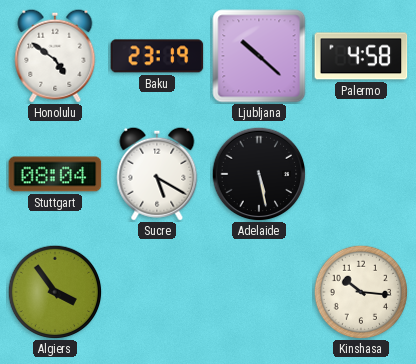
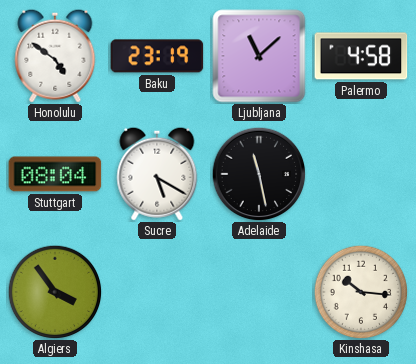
Ljubljana: 10:22 -> 11:08
Adelaide: 5:28 -> 11:28
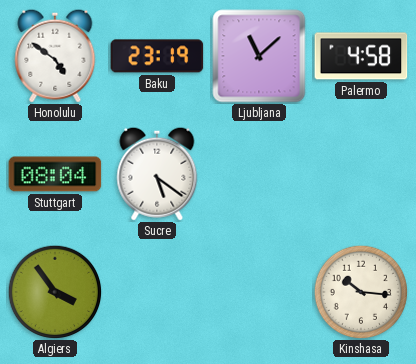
Sucre: 5:20 -> 5:21
Adelaide: 11:28 -> none
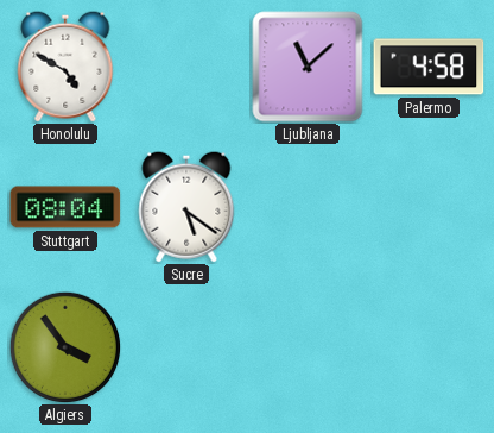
Honolulu: 4:51 -> 4:50
Baku: 23:19 -> none
Kinshasa: 10:16 -> none
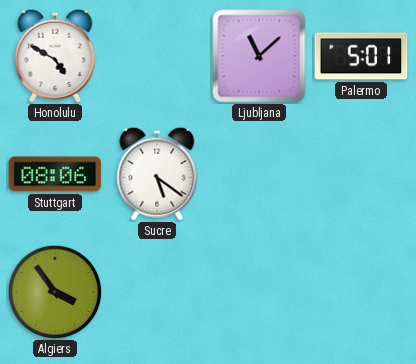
Palermo: 4:58 -> 5:01
Stuttgart: 08:04 -> 08:06
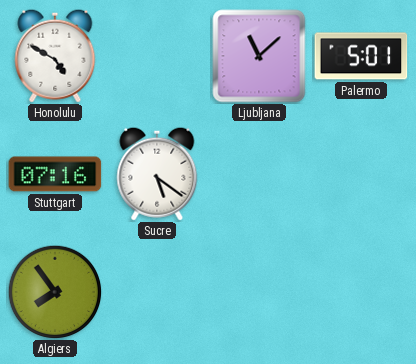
Stuttgart: 08:06 -> 07:16
Algiers: 3:54 -> 7:54
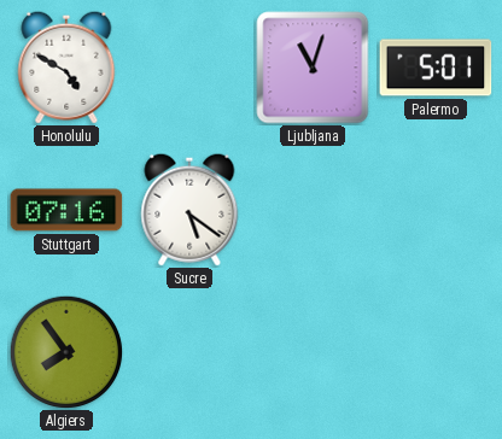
Ljubljana: 11:08 -> 11:03
